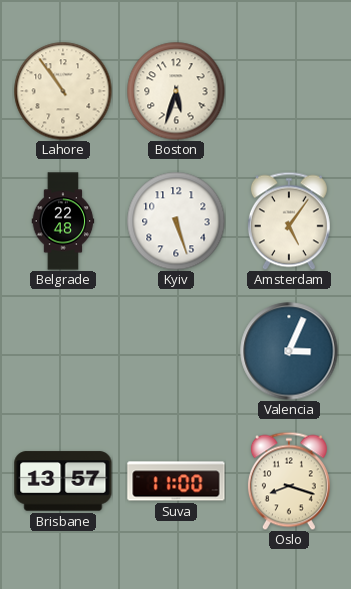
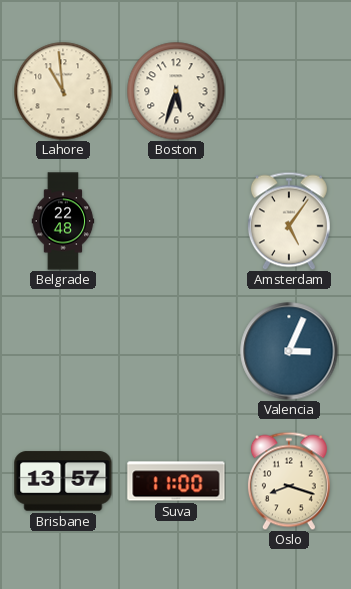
Lahore: 10:54 -> 10:59
Kyiv: 5:27 -> none
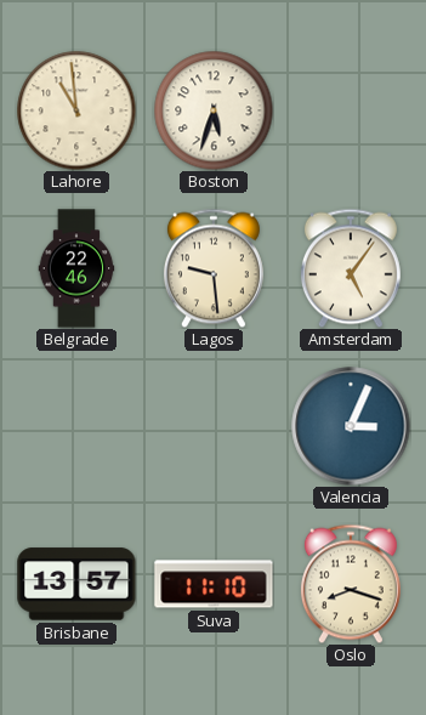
Belgrade: 22:48 -> 22:46
Lagos: none -> 9:29
Suva: 11:00 -> 11:10
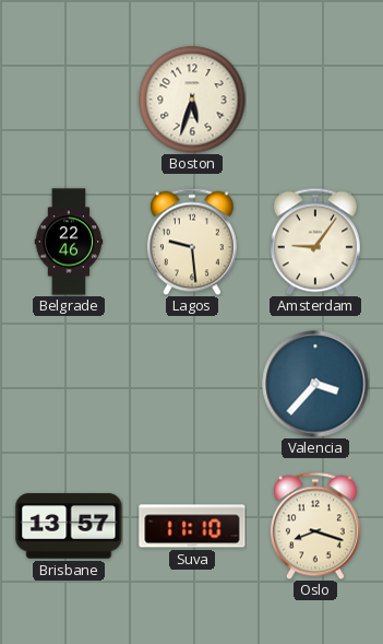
Lahore: 10:59 -> none
Amsterdam: 5:06 -> 9:06
Valencia: 3:04 -> 3:37
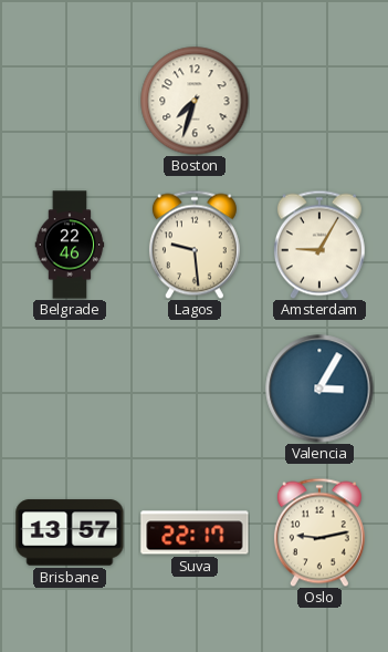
Boston: 5:33 -> 7:33
Amsterdam: 9:06 -> 9:05
Valencia: 3:37 -> 3:05
Suva: 11:10 -> 22:17
Oslo: 8:18 -> 9:13
